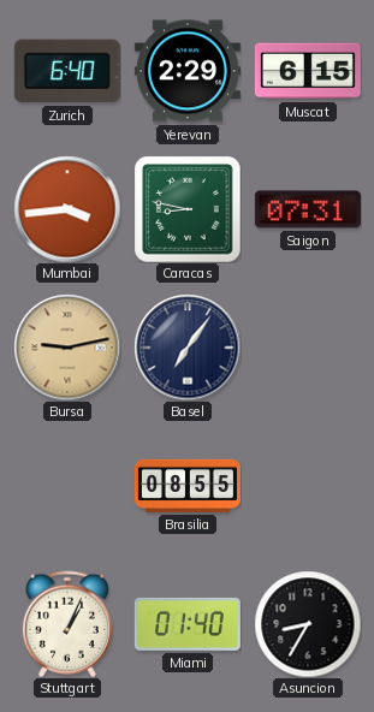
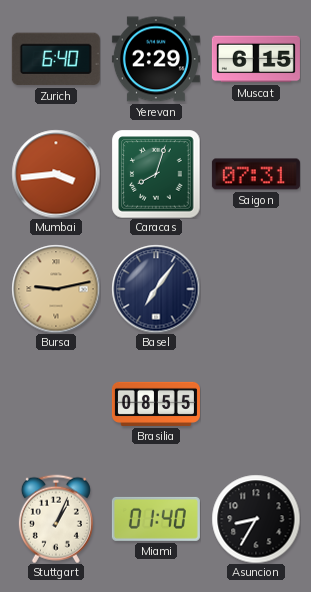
Caracas: 8:47 -> 8:03
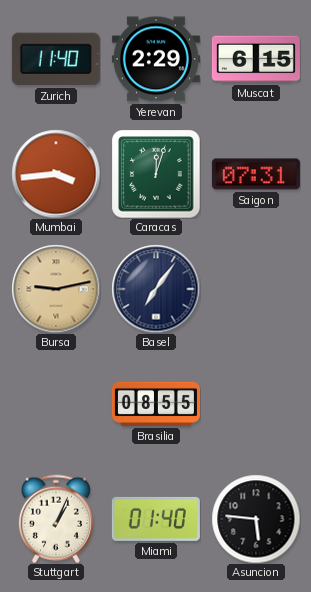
Zurich: 6:40 -> 11:40
Caracas: 8:03 -> 12:03
Asuncion: 8:35 -> 5:46
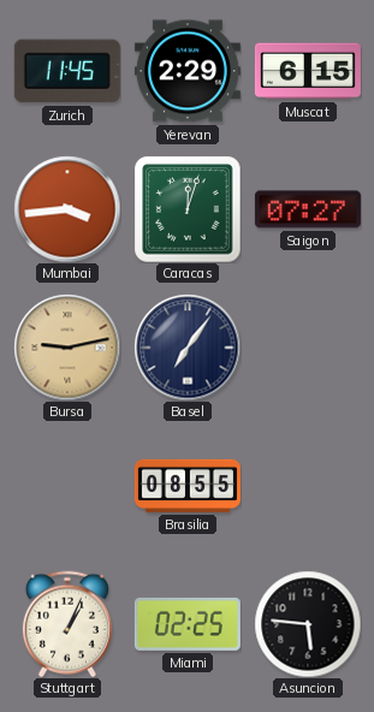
Zurich: 11:40 -> 11:45
Saigon: 07:31 -> 07:27
Miami: 01:40 -> 02:25
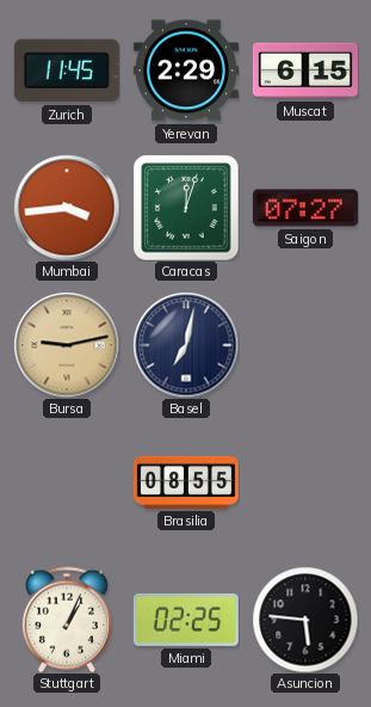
Basel: 7:06 -> 7:02
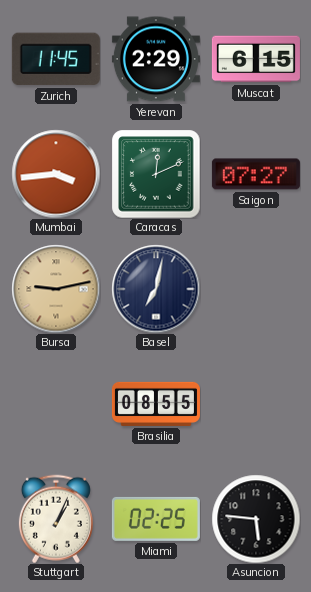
Caracas: 12:03 -> 12:11
